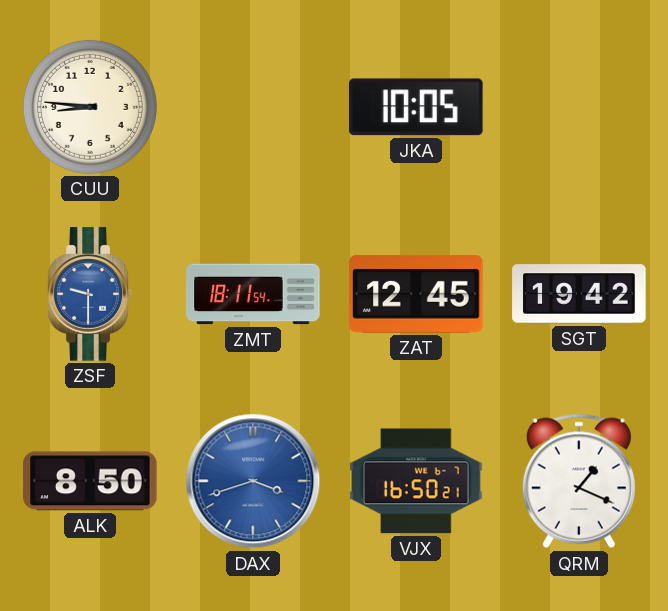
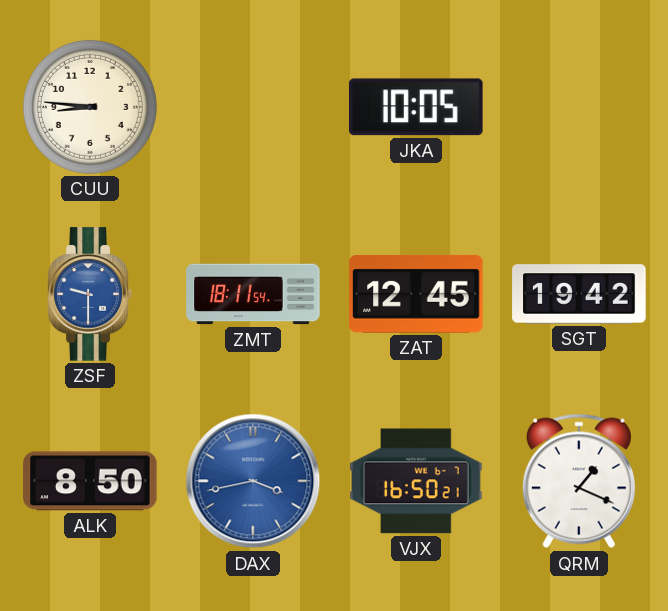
DAX: 3:42 -> 3:43
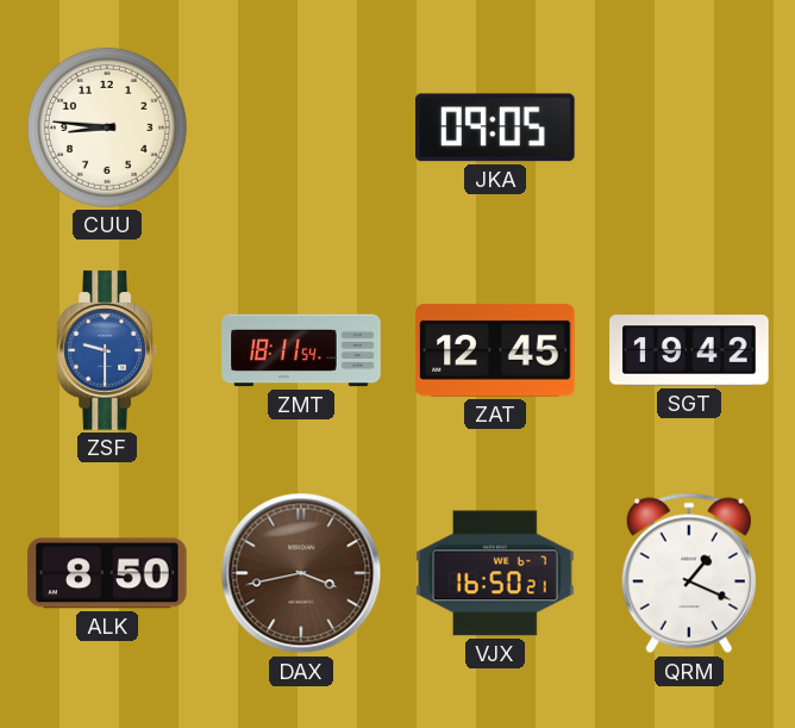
JKA: 10:05 -> 09:05
DAX dial: blue -> brown
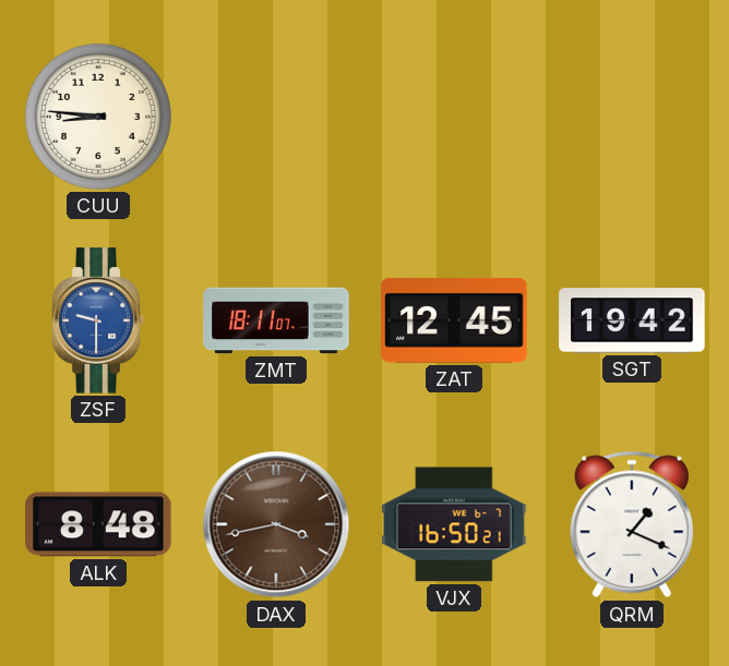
JKA: 09:05 -> none
ZMT: 18:11:54 -> 18:11:07
ALK: 8:50 -> 8:48
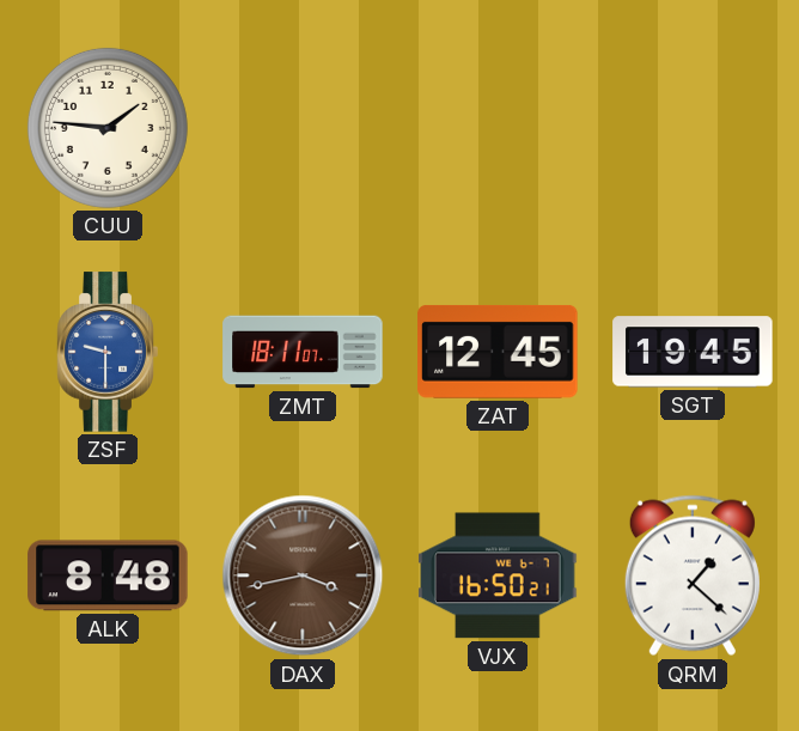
CUU: 8:46 -> 1:46
SGT: 19:42 -> 19:45
QRM: 1:19 -> 1:22
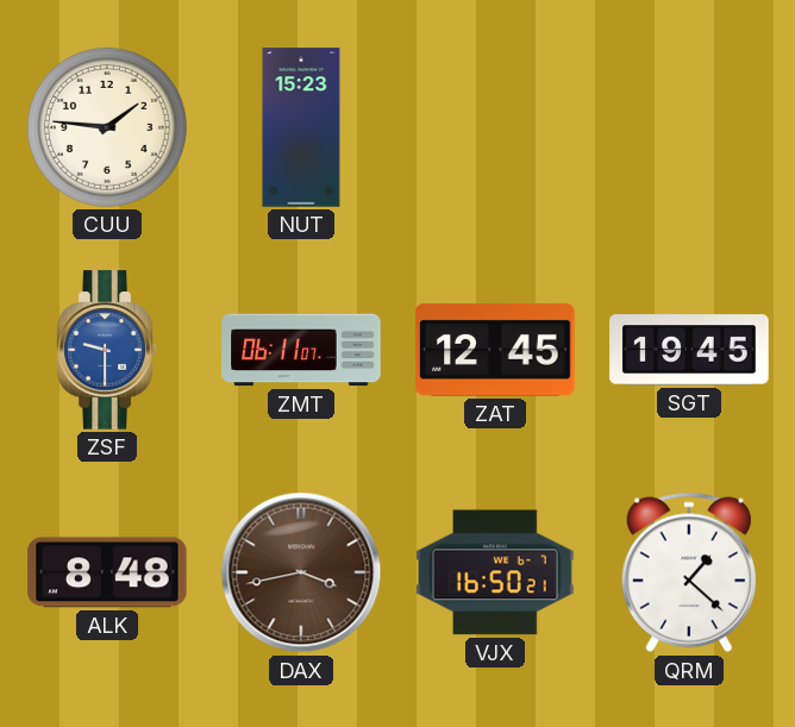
NUT: none -> 15:23
ZMT: 18:11 -> 06:11
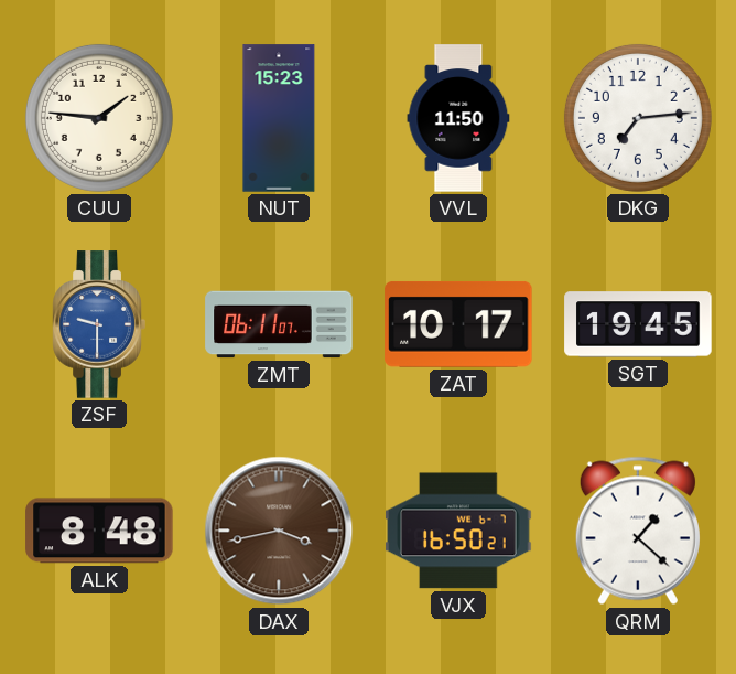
VVL: none -> 11:50
DKG: none -> 7:14
ZAT: 12:45 -> 10:17
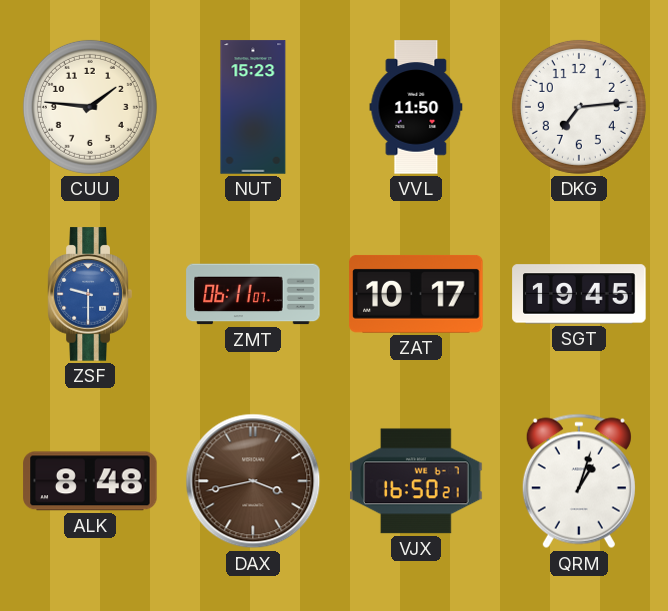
QRM: 1:22 -> 1:03
